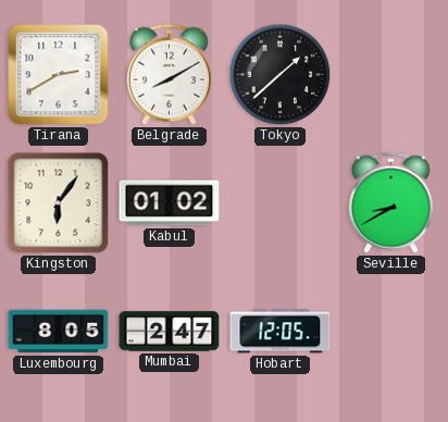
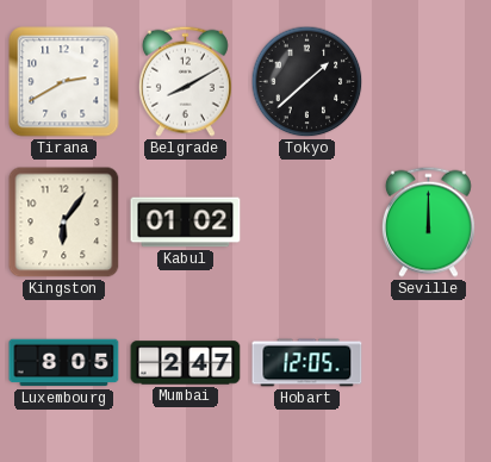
Seville: 8:40 -> 12:00
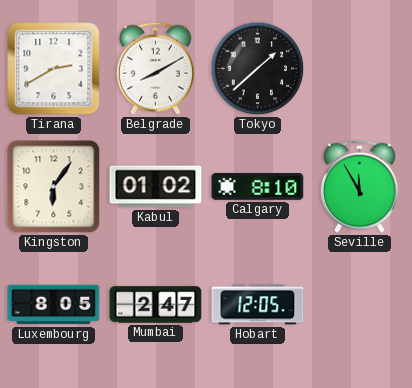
Calgary: none -> 8:10
Seville: 12:00 -> 11:55
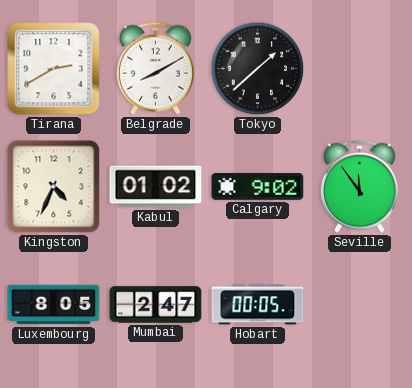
Kingston: 6:06 -> 4:34
Calgary: 8:10 -> 9:02
Seville: 11:55 -> 11:54
Hobart: 12:05 -> 00:05
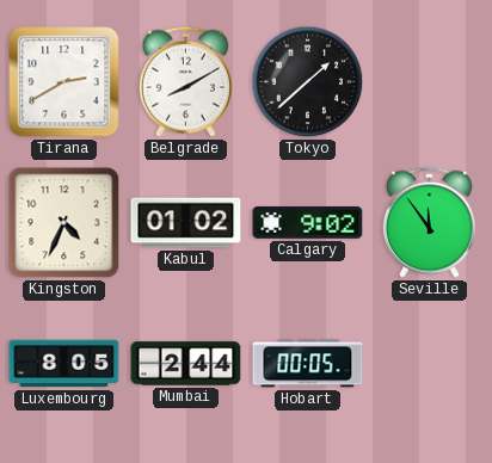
Mumbai: 2:47 -> 2:44
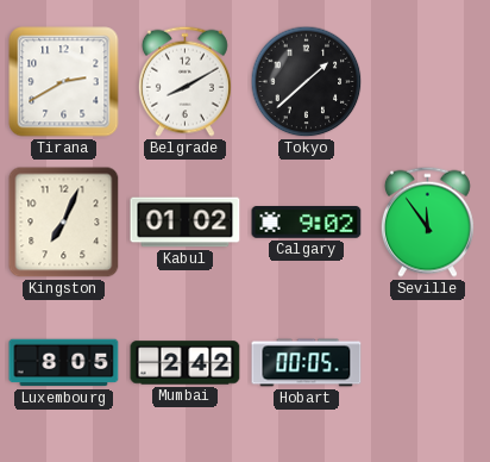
Kingston: 4:34 -> 7:04
Mumbai: 2:44 -> 2:42
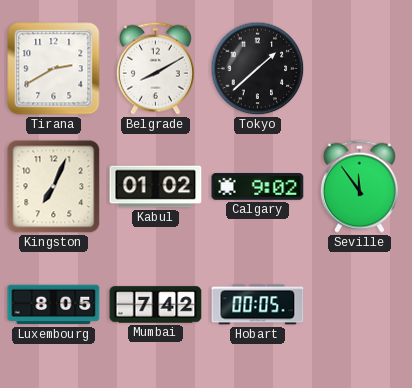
Mumbai: 2:42 -> 7:42
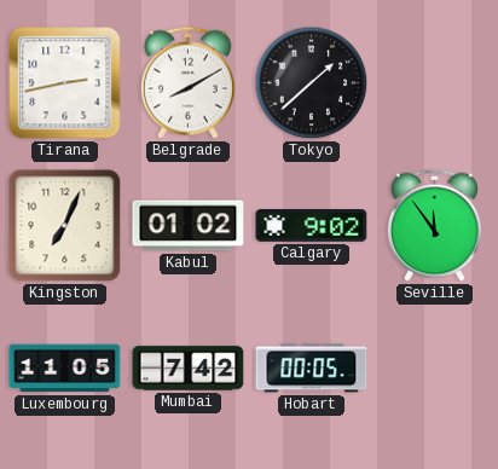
Tirana: 2:40 -> 2:43
Luxembourg: 8:05 -> 11:05
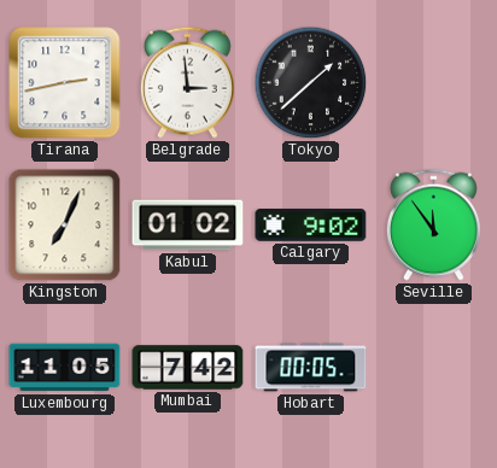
Belgrade: 8:10 -> 2:59
